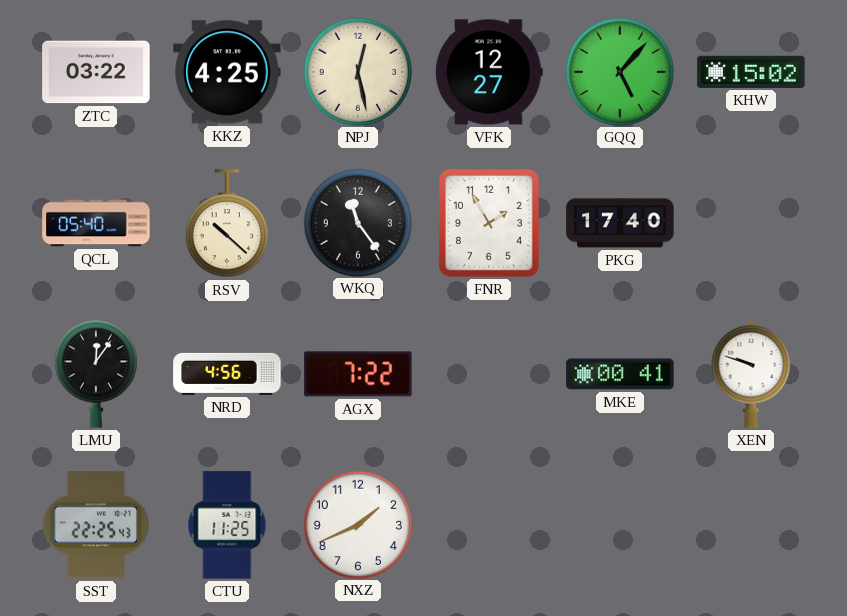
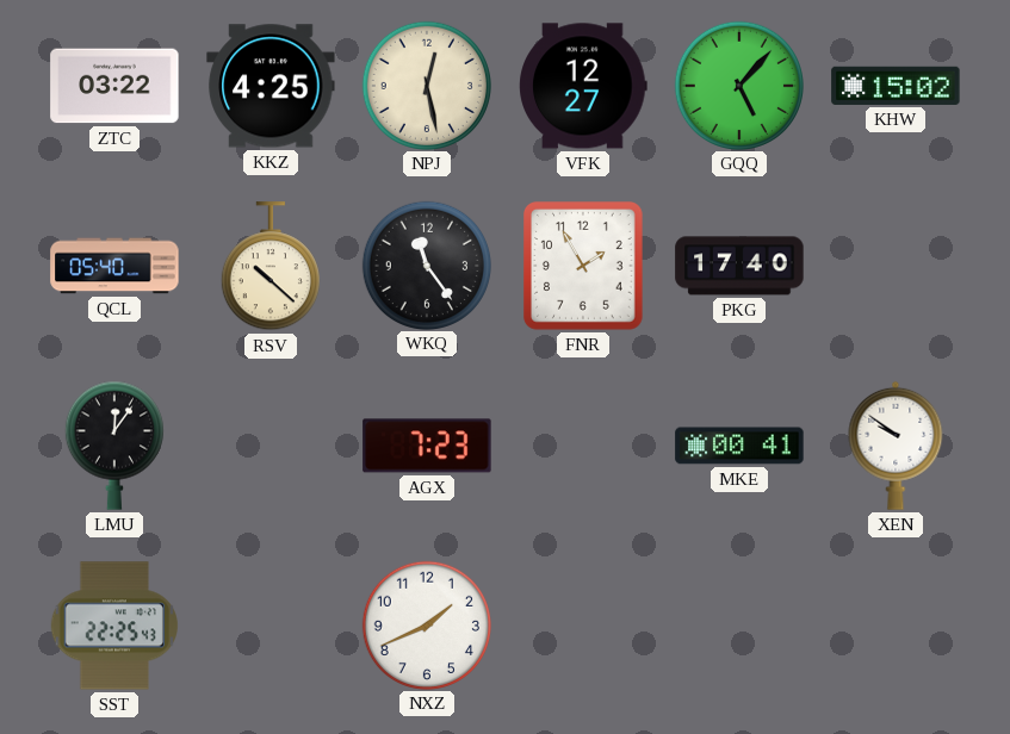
NRD: 4:56 -> none
AGX: 7:22 -> 7:23
XEN: 9:48 -> 9:51
CTU: 11:25 -> none
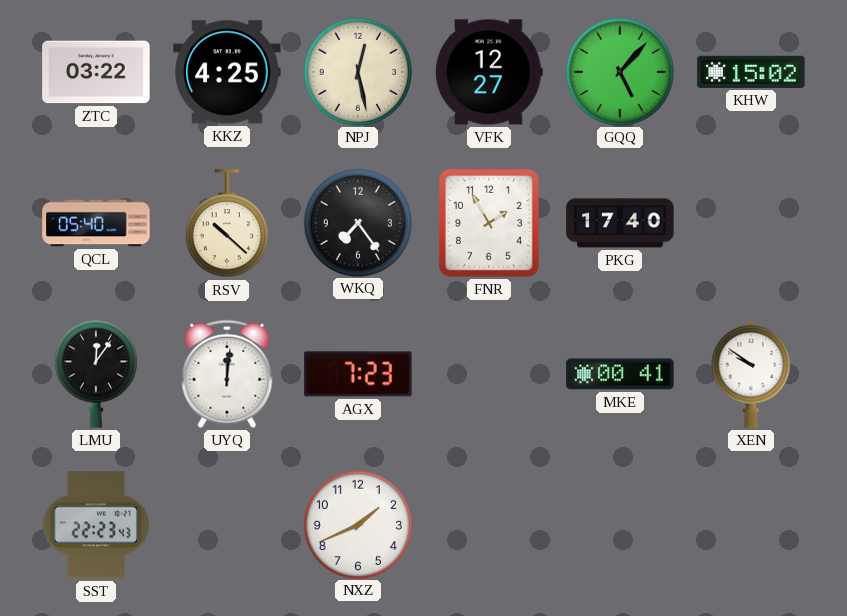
WKQ: 11:24 -> 7:24
UYQ: none -> 12:01
SST: 22:25 -> 22:23
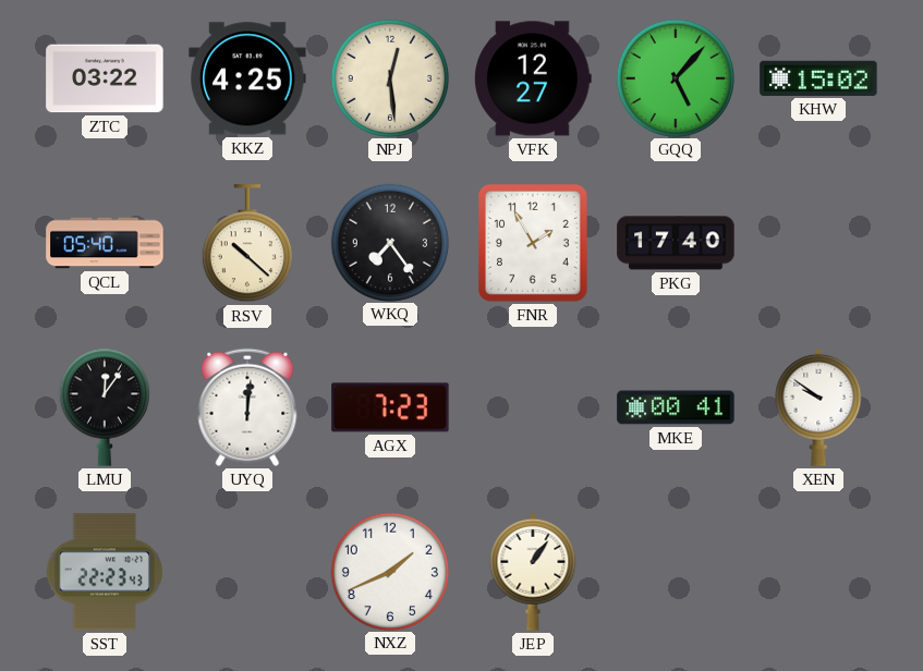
NPJ: 12:28 -> 12:29
JEP: none -> 1:06
